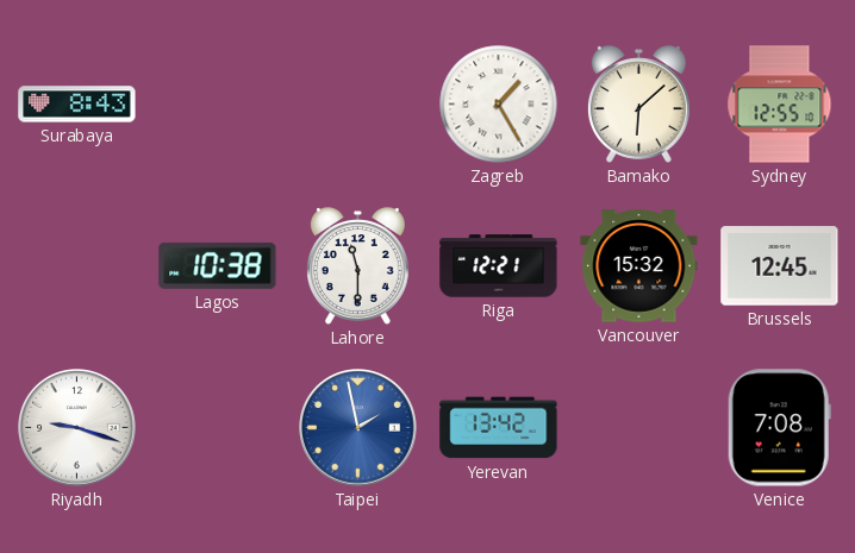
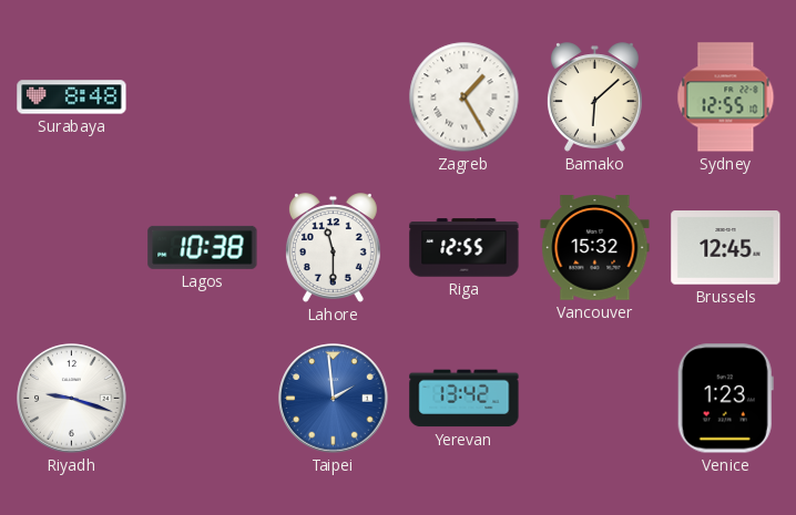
Surabaya: 8:43 -> 8:48
Riga: 12:21 -> 12:55
Taipei: 1:58 -> 1:59
Venice: 7:08 -> 1:23
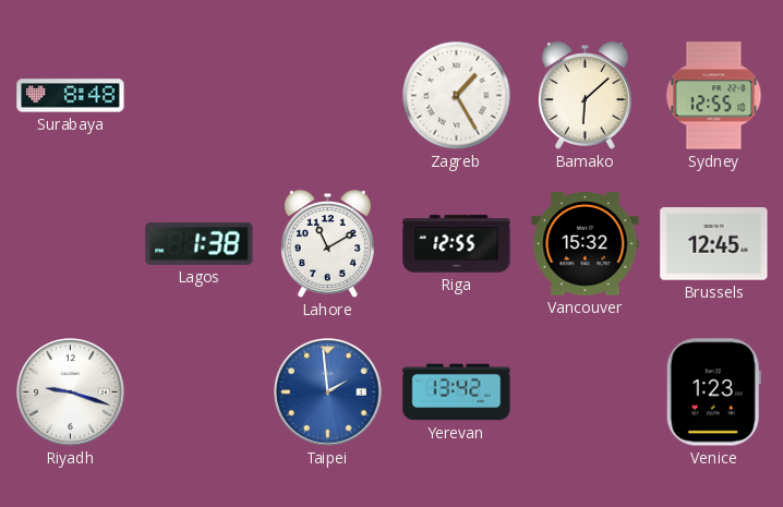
Lagos: 10:38 -> 1:38
Lahore: 11:30 -> 11:10
